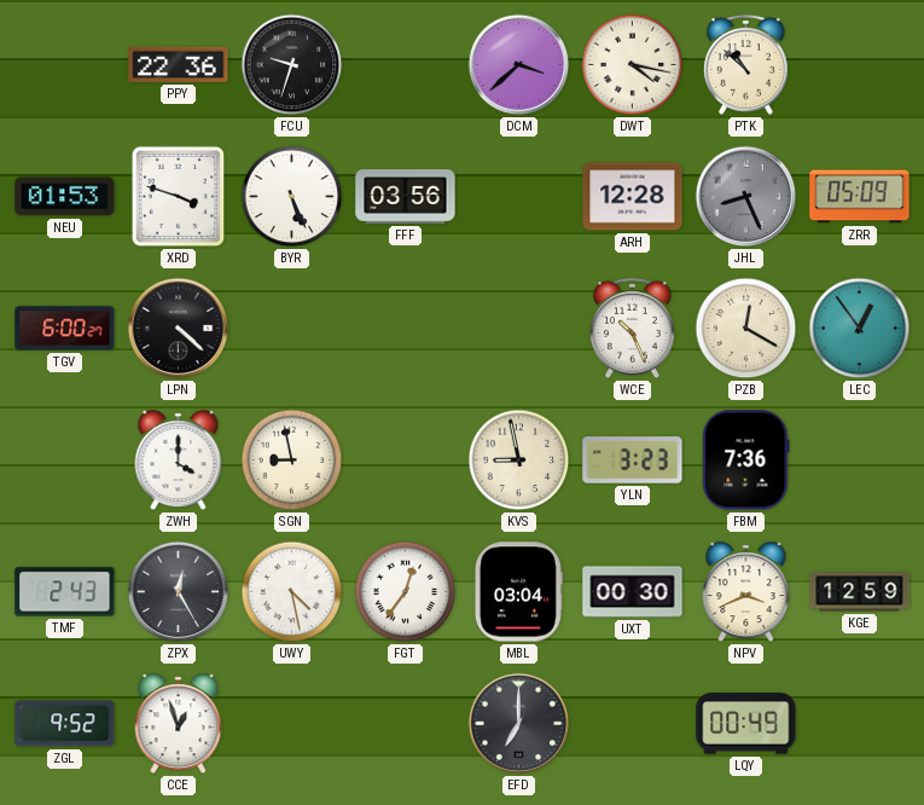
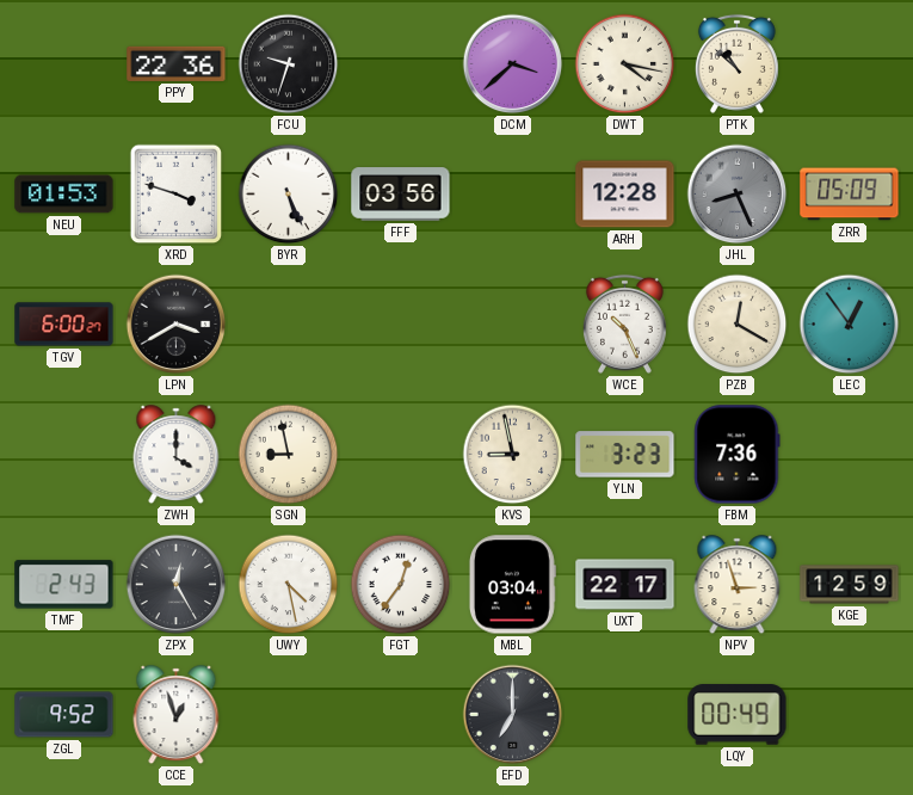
LPN: 4:22 -> 3:40
UXT: 00:30 -> 22:17
NPV: 3:41 -> 2:57
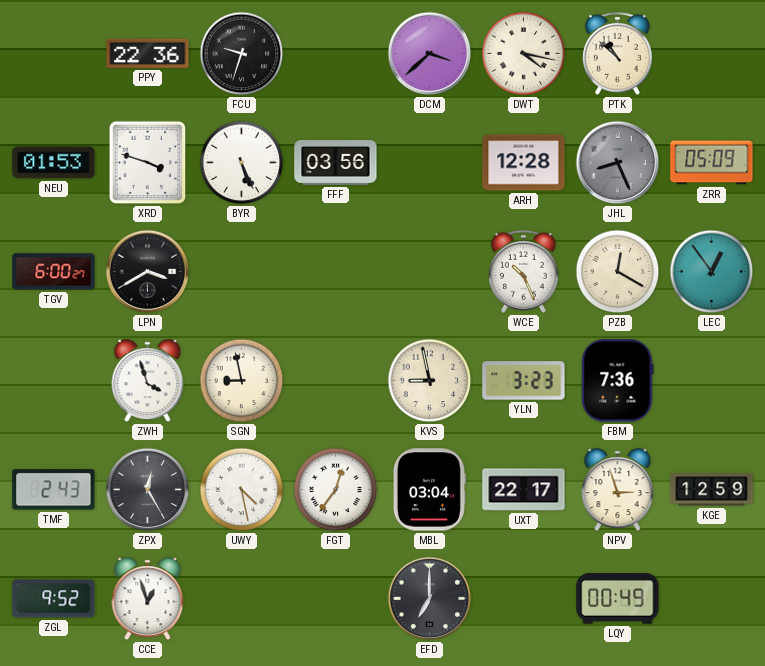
ZWH: 4:00 -> 3:57
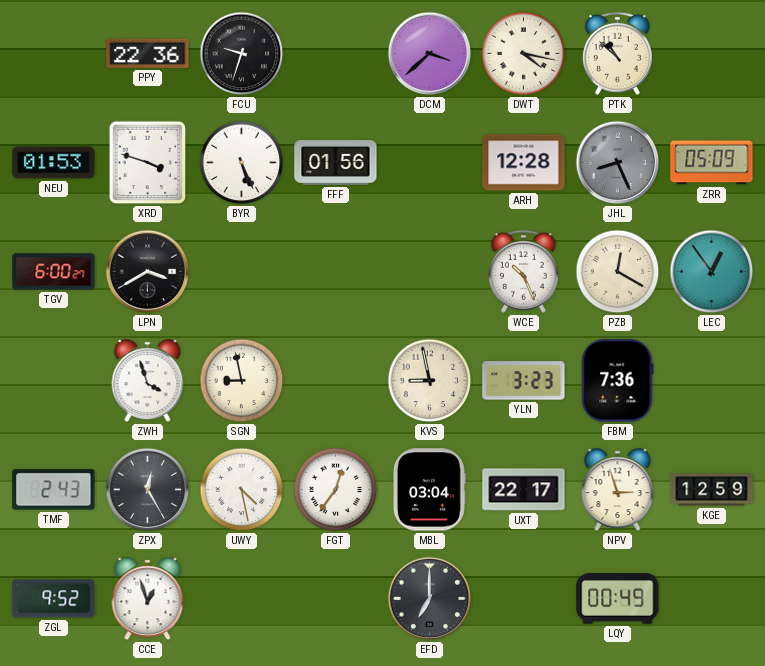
FFF: 03:56 -> 01:56
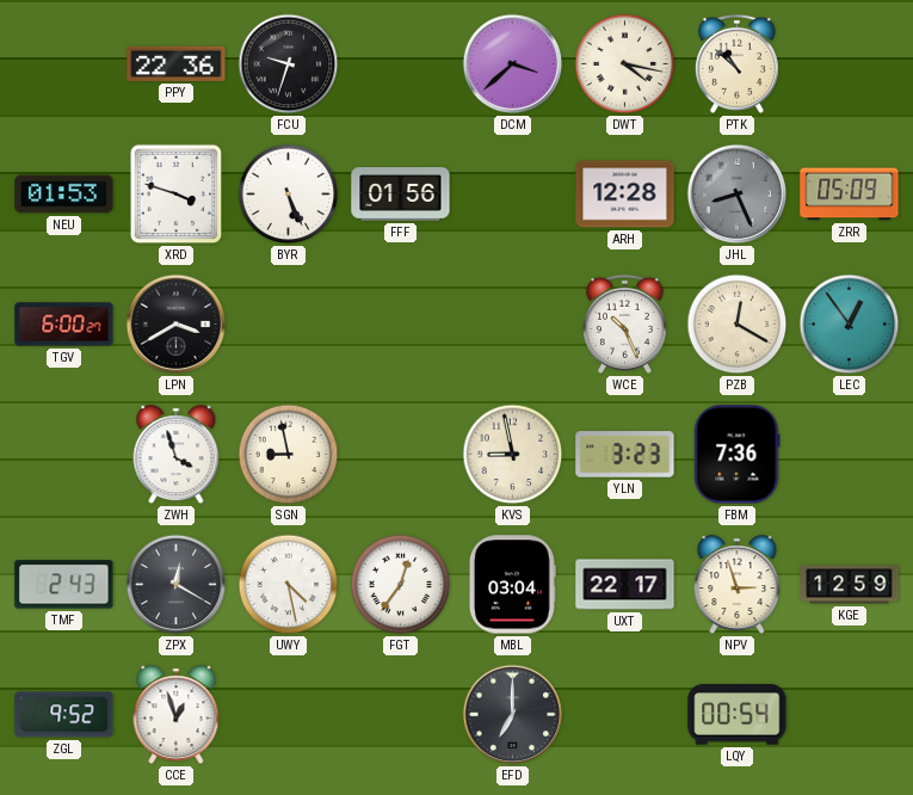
ZPX: 12:25 -> 12:20
LQY: 00:49 -> 00:54
